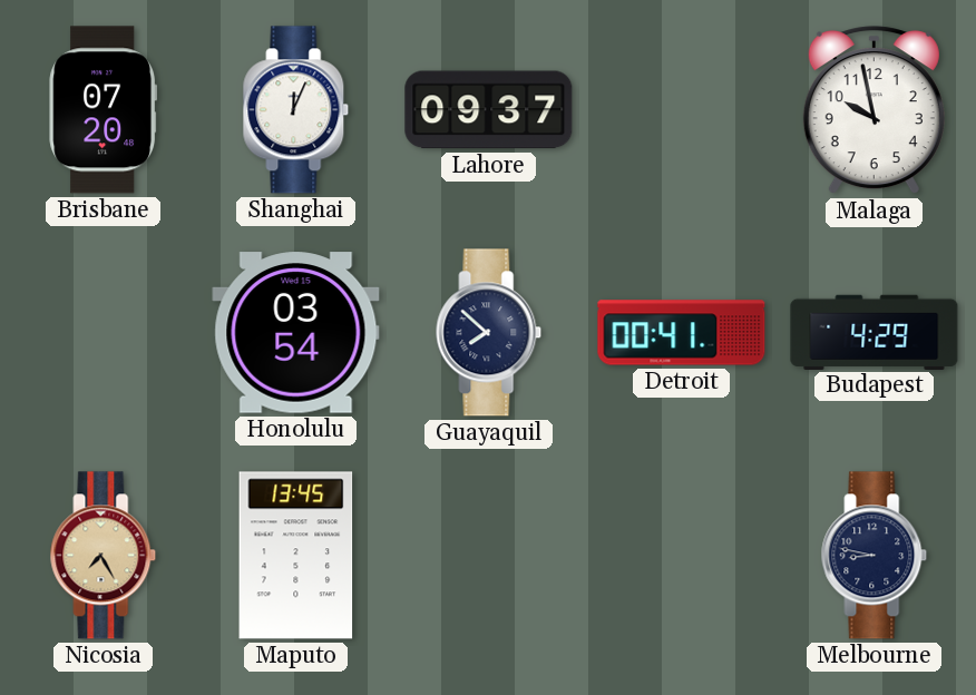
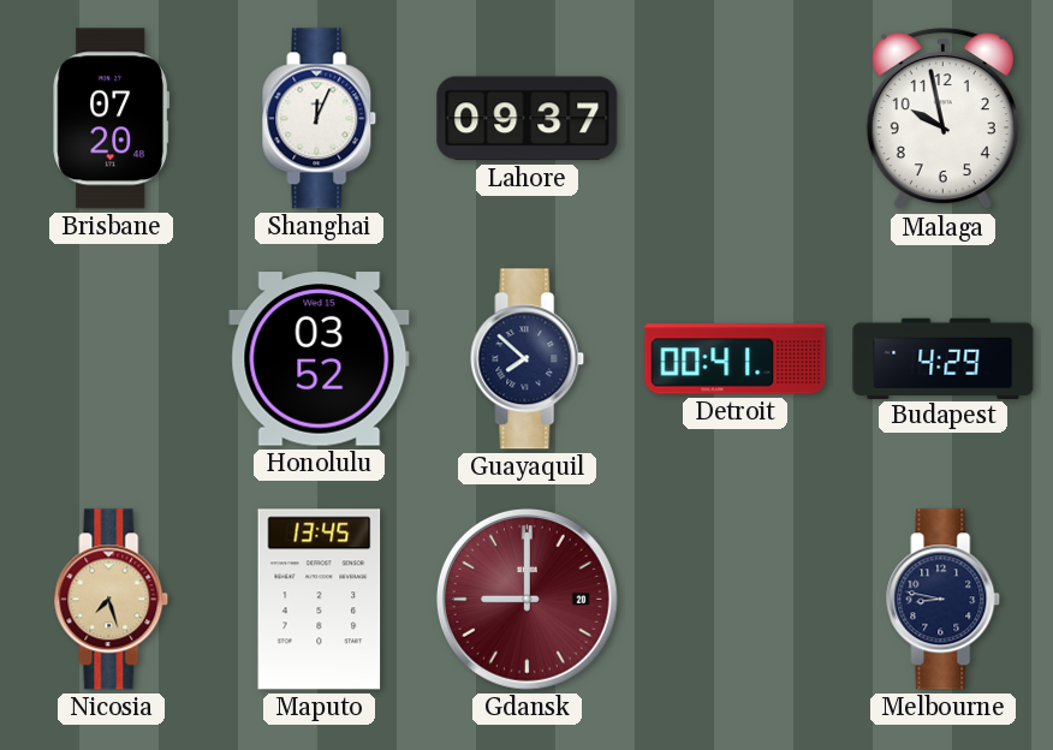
Honolulu: 03:54 -> 03:52
Nicosia: 7:25 -> 7:27
Gdansk: none -> 9:00
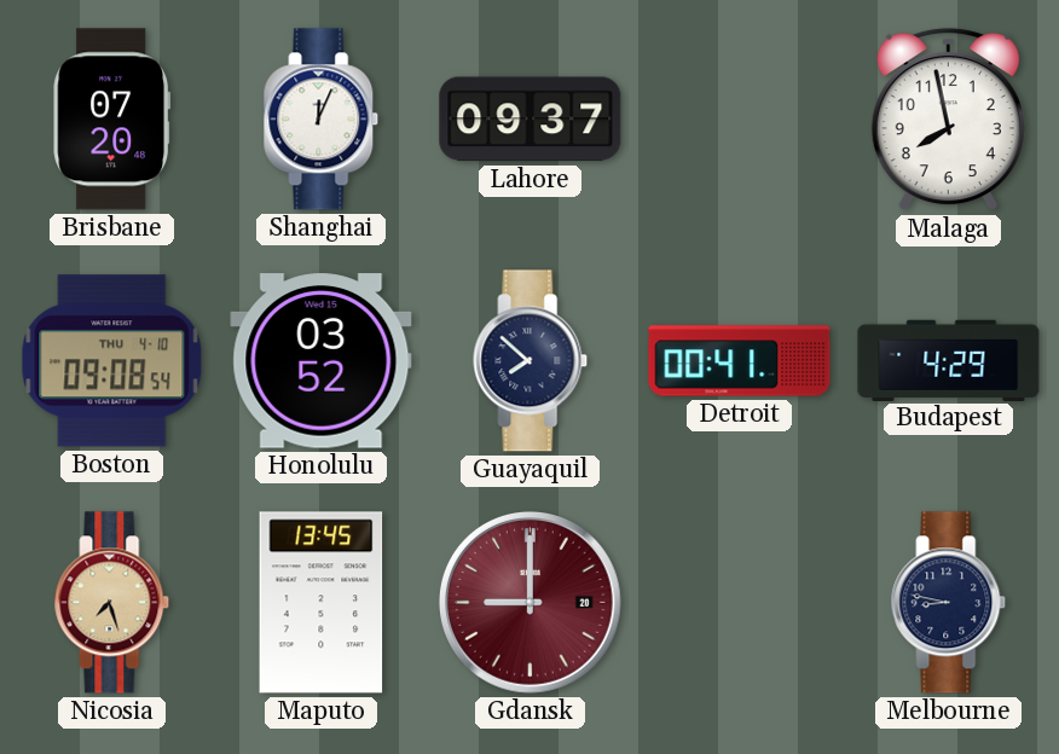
Malaga: 9:58 -> 7:58
Boston: none -> 09:08
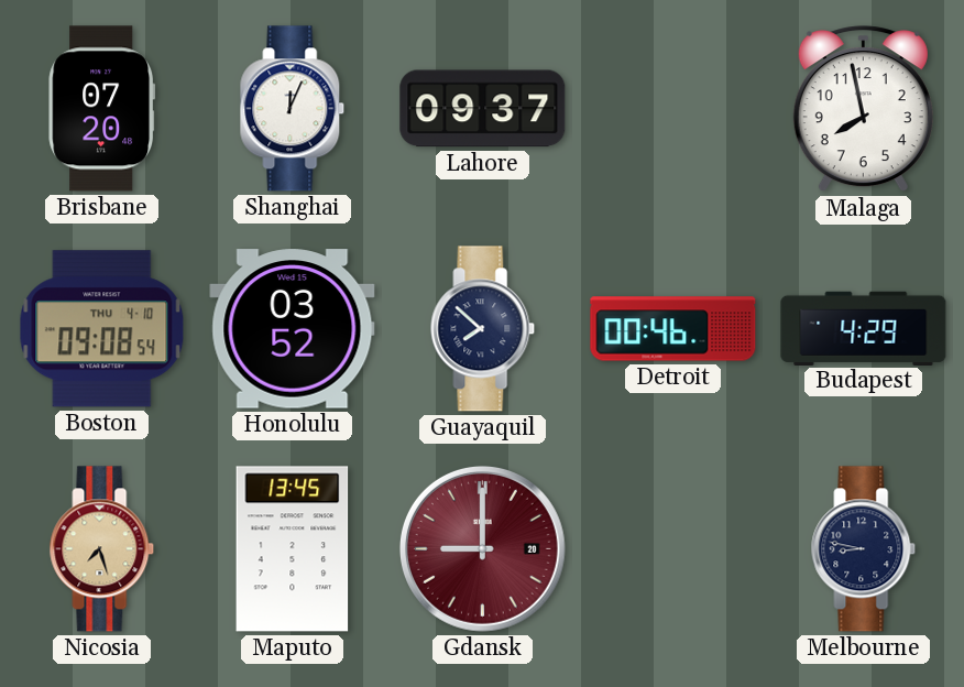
Detroit: 00:41 -> 00:46
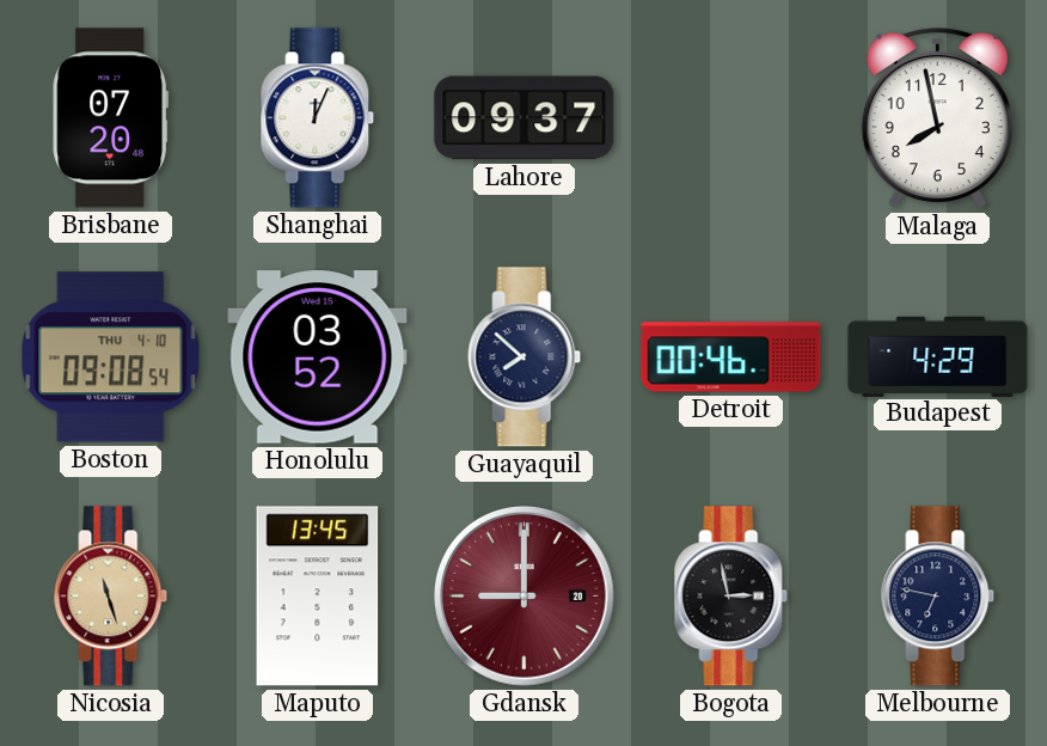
Nicosia: 7:27 -> 11:27
Bogota: none -> 2:58
Melbourne: 8:47 -> 6:47
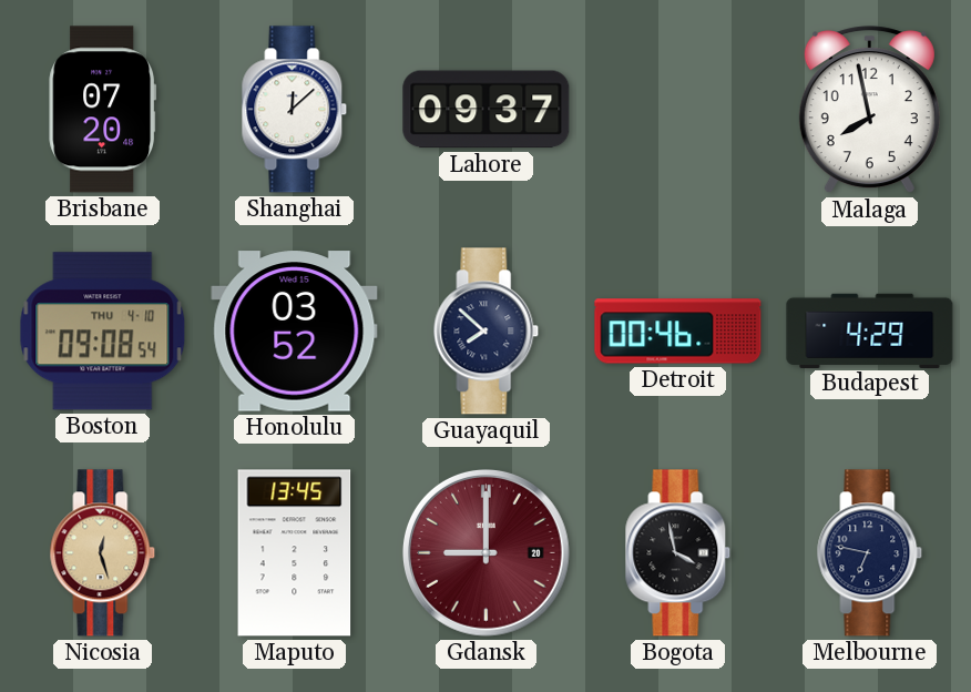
Shanghai: 12:04 -> 12:08
Nicosia: 11:27 -> 12:27
Bogota: 2:58 -> 3:58
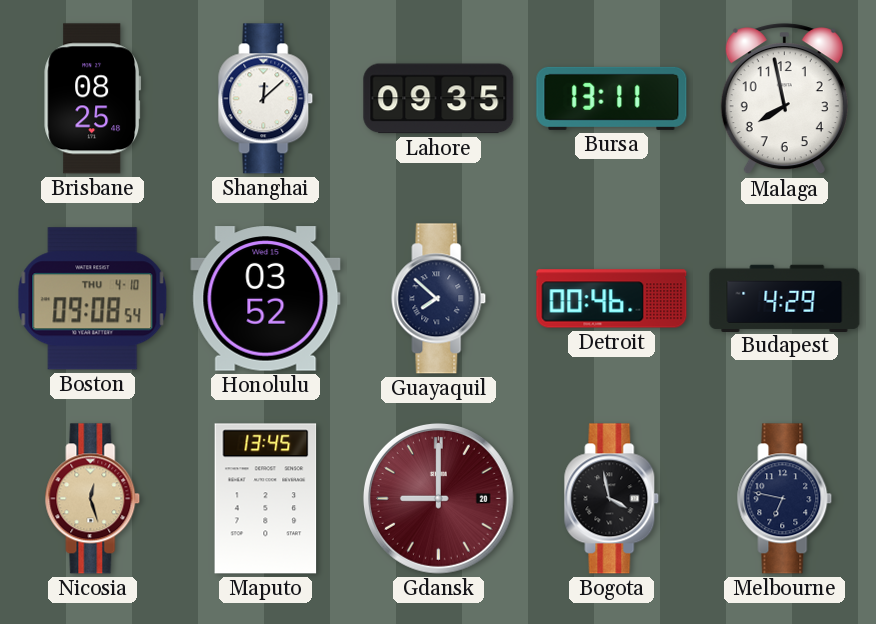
Brisbane: 07:20 -> 08:25
Lahore: 09:37 -> 09:35
Bursa: none -> 13:11
